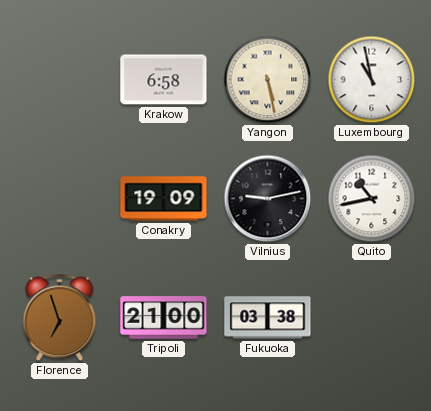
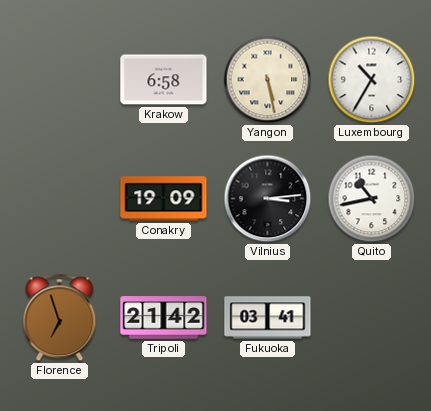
Luxembourg: 10:58 -> 10:35
Vilnius: 9:13 -> 3:14
Tripoli: 21:00 -> 21:42
Fukuoka: 03:38 -> 03:41
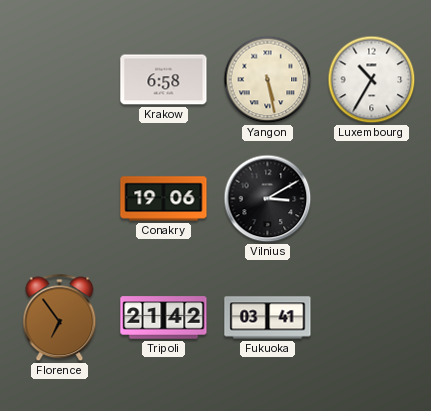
Conakry: 19:09 -> 19:06
Vilnius: 3:14 -> 3:10
Quito: 10:43 -> none
Florence: 6:57 -> 6:54
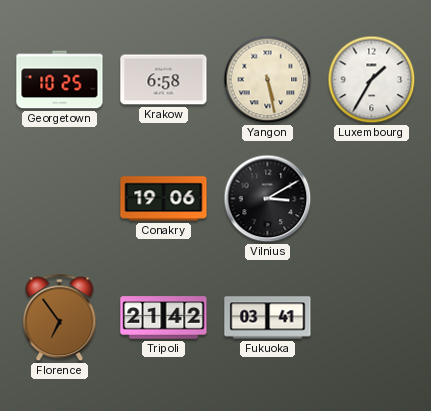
Georgetown: none -> 10:25
Luxembourg: 10:35 -> 1:35
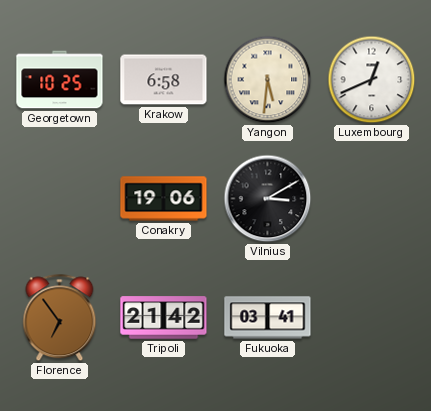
Yangon: 5:28 -> 5:31
Luxembourg: 1:35 -> 12:41
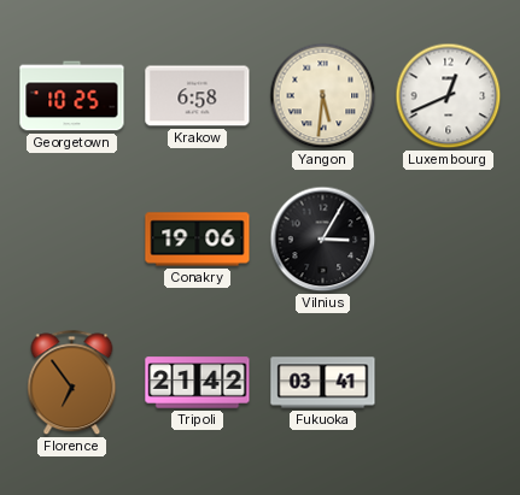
Vilnius: 3:10 -> 3:05
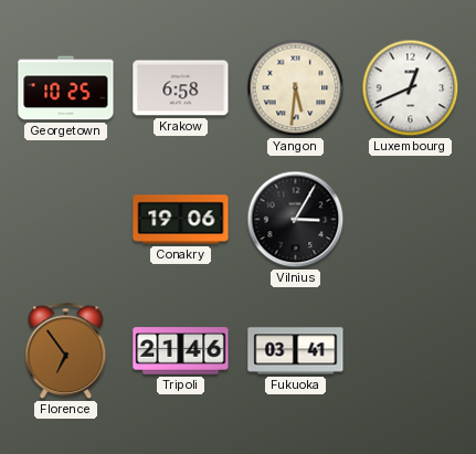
Tripoli: 21:42 -> 21:46
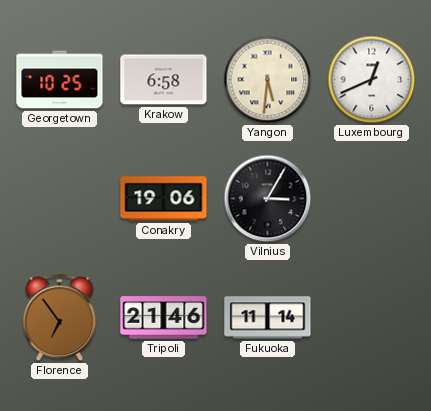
Fukuoka: 03:41 -> 11:14
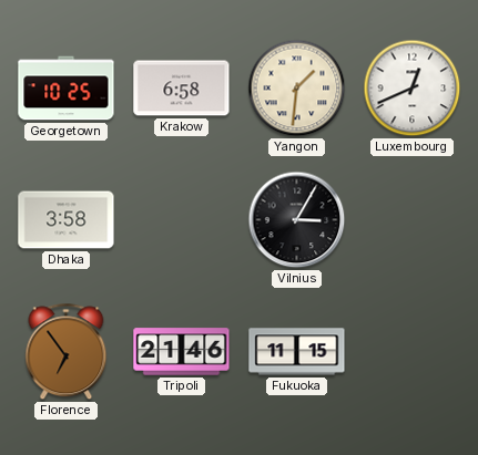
Yangon: 5:31 -> 1:31
Dhaka: none -> 3:58
Conakry: 19:06 -> none
Fukuoka: 11:14 -> 11:15
